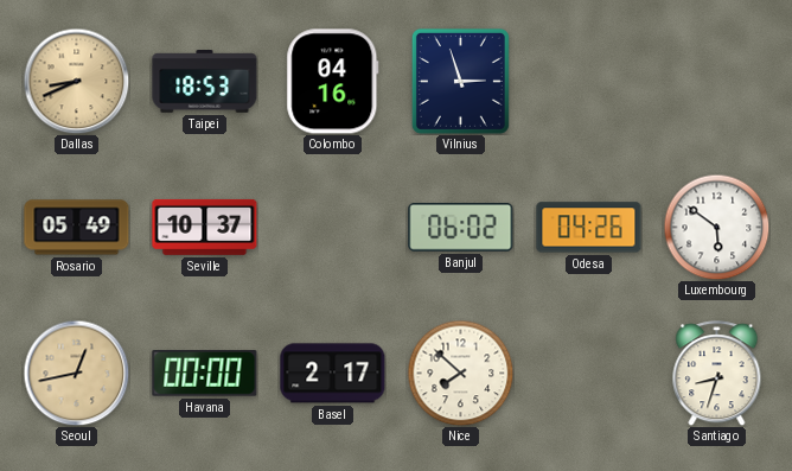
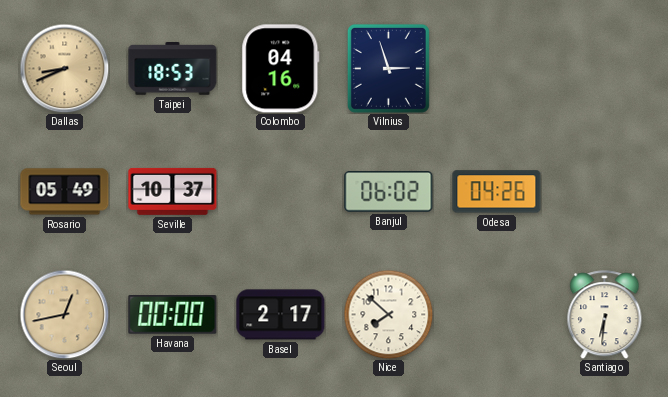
Luxembourg: 5:51 -> none
Santiago: 8:33 -> 6:31
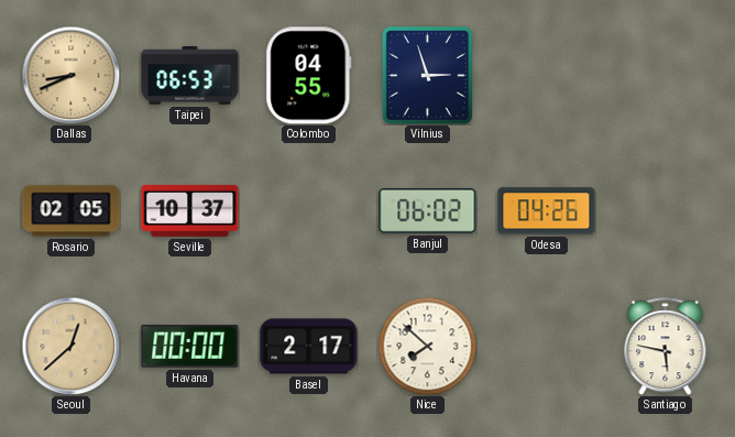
Taipei: 18:53 -> 06:53
Colombo: 04:16 -> 04:55
Rosario: 05:49 -> 02:05
Seoul: 12:43 -> 12:38
Santiago: 6:31 -> 5:47
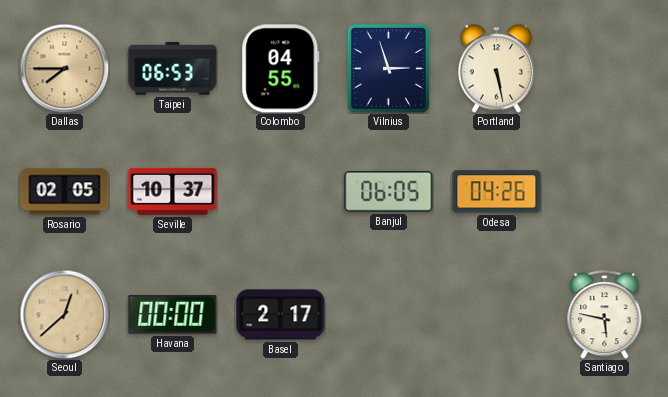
Dallas: 8:41 -> 7:45
Portland: none -> 5:28
Banjul: 06:02 -> 06:05
Nice: 7:52 -> none
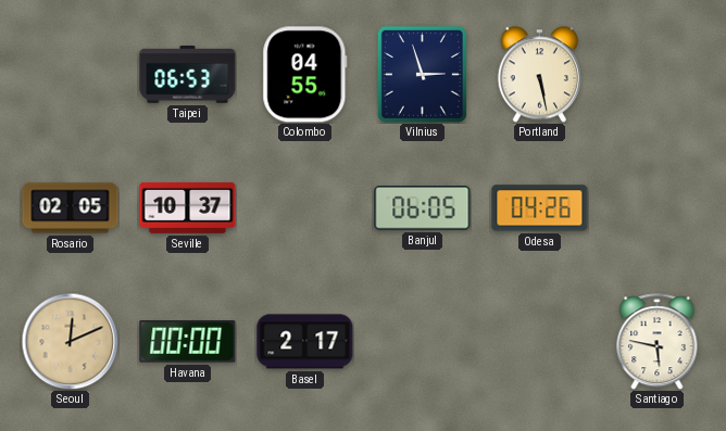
Dallas: 7:45 -> none
Seoul: 12:38 -> 12:11
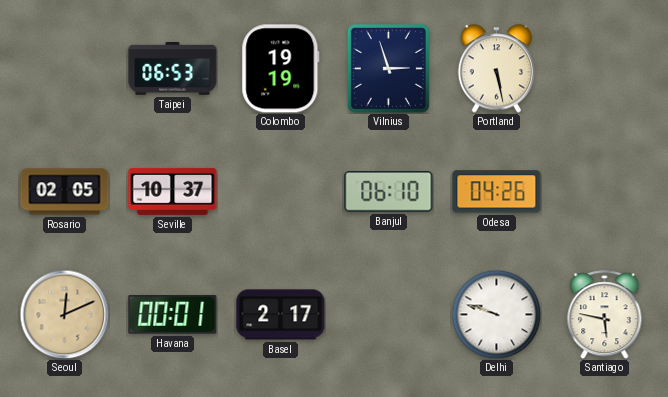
Colombo: 04:55 -> 19:19
Banjul: 06:05 -> 06:10
Havana: 00:00 -> 00:01
Delhi: none -> 9:48
